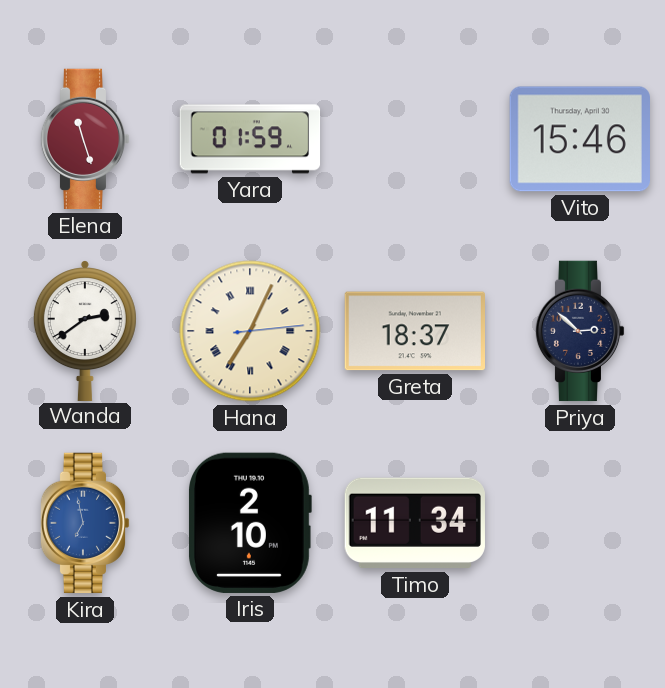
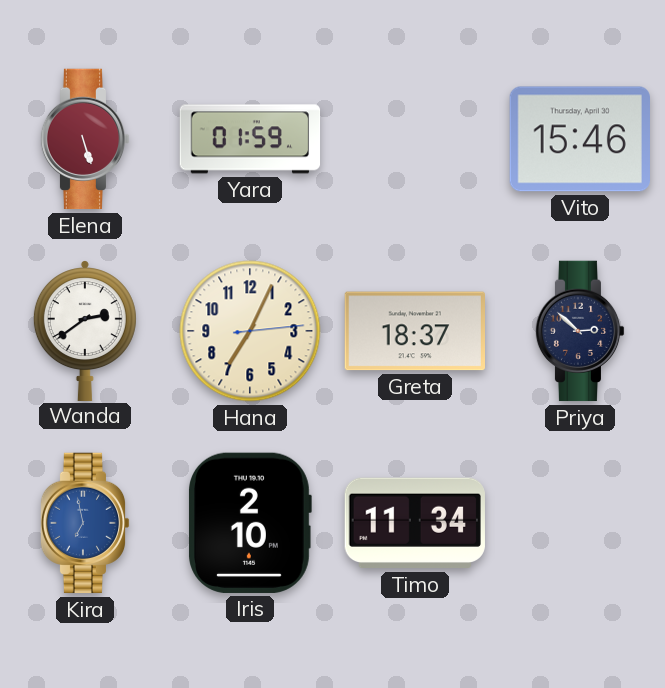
Elena: 11:27 -> 5:27
Hana numerals: Roman -> Arabic
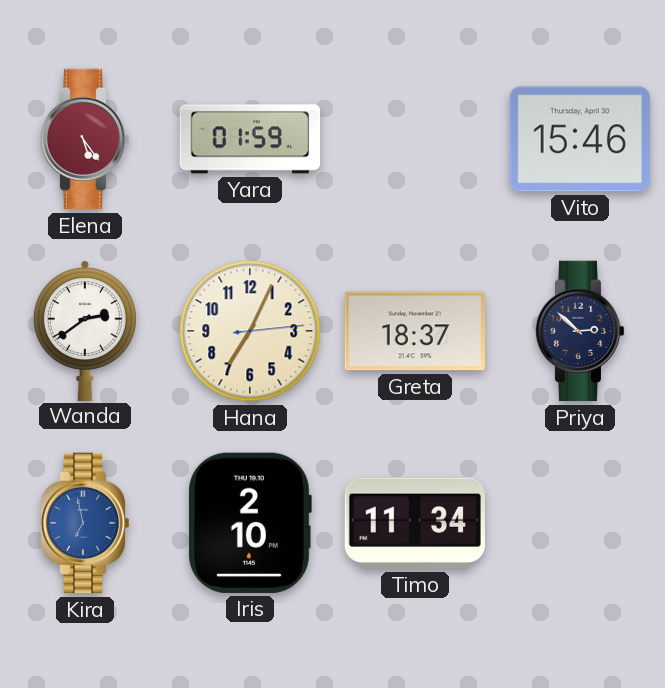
Elena: 5:27 -> 5:24
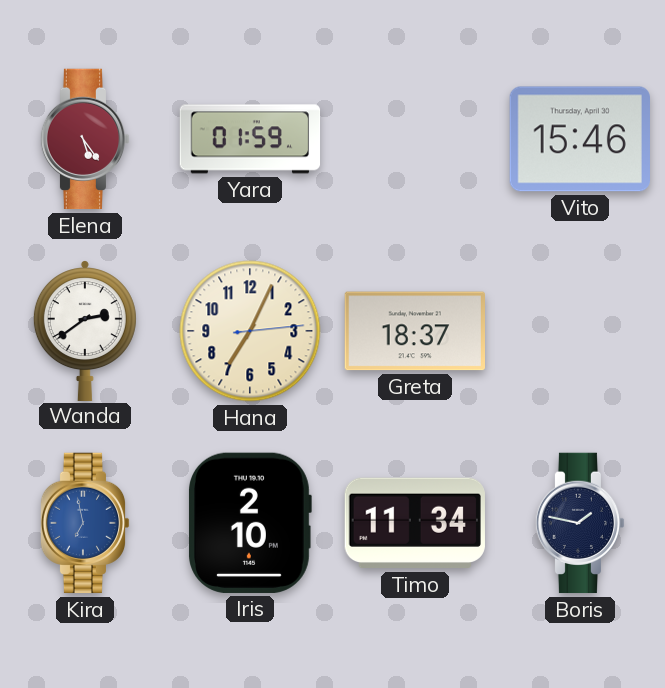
Priya: 2:52 -> none
Boris: none -> 1:47
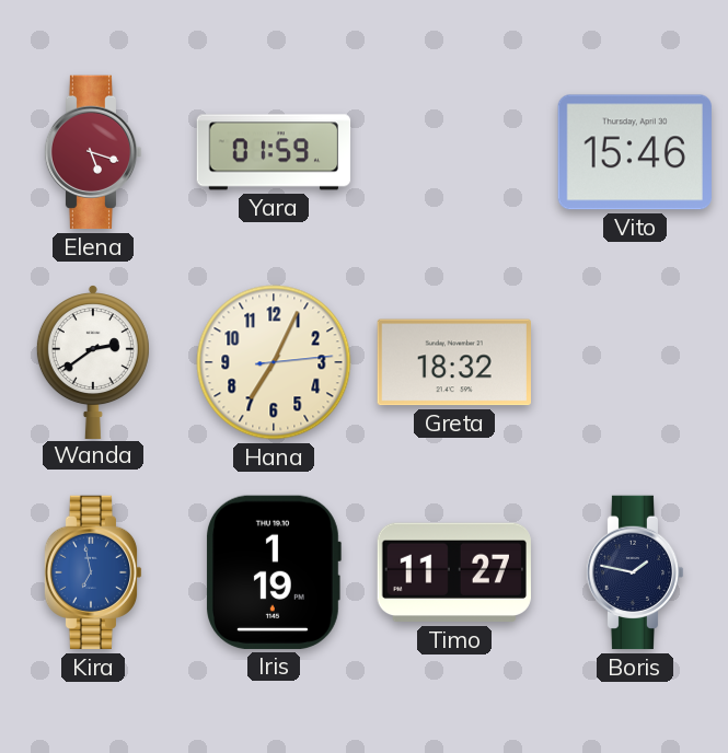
Elena: 5:24 -> 5:18
Greta: 18:37 -> 18:32
Iris: 2:10 -> 1:19
Timo: 11:34 -> 11:27
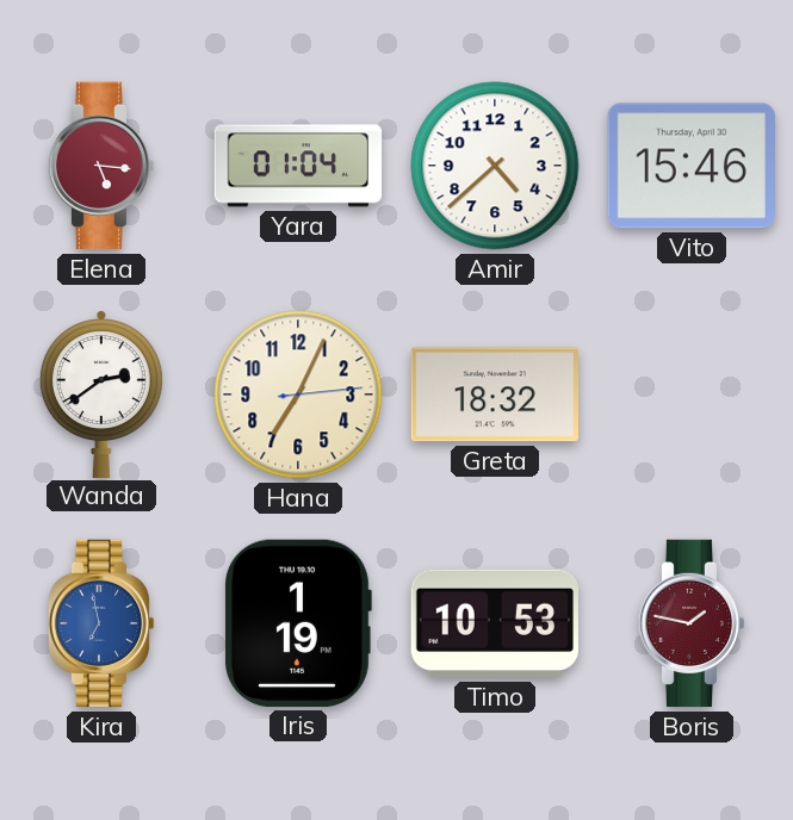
Elena: 5:18 -> 5:16
Yara: 01:59 -> 01:04
Amir: none -> 4:38
Timo: 11:27 -> 10:53
Boris dial: navy -> burgundy
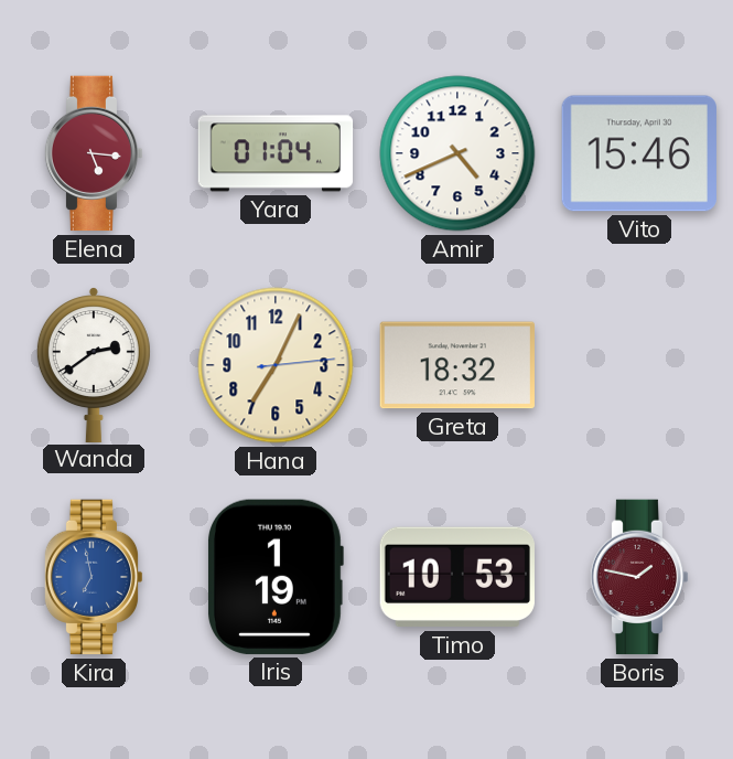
Amir: 4:38 -> 4:41
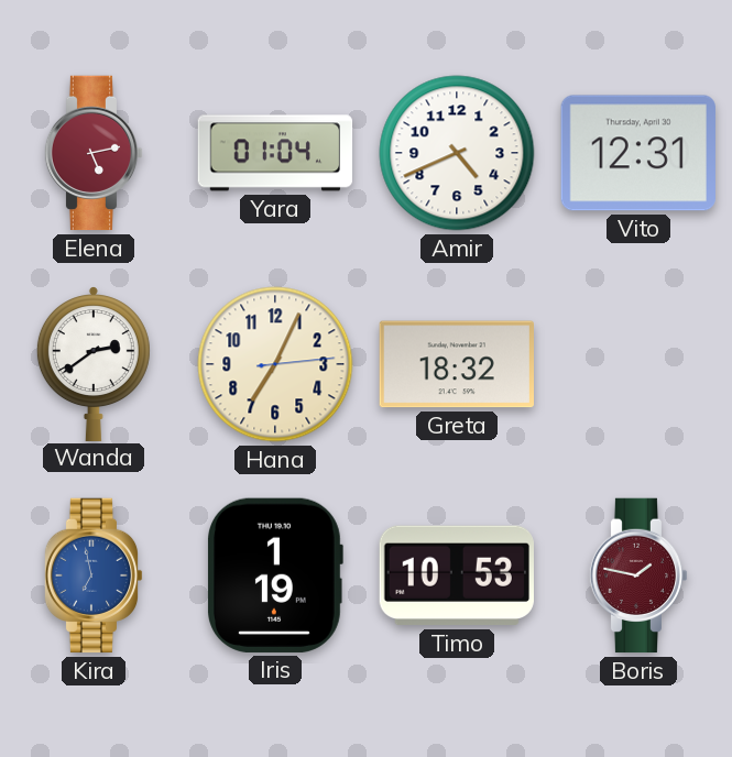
Elena: 5:16 -> 5:13
Vito: 15:46 -> 12:31
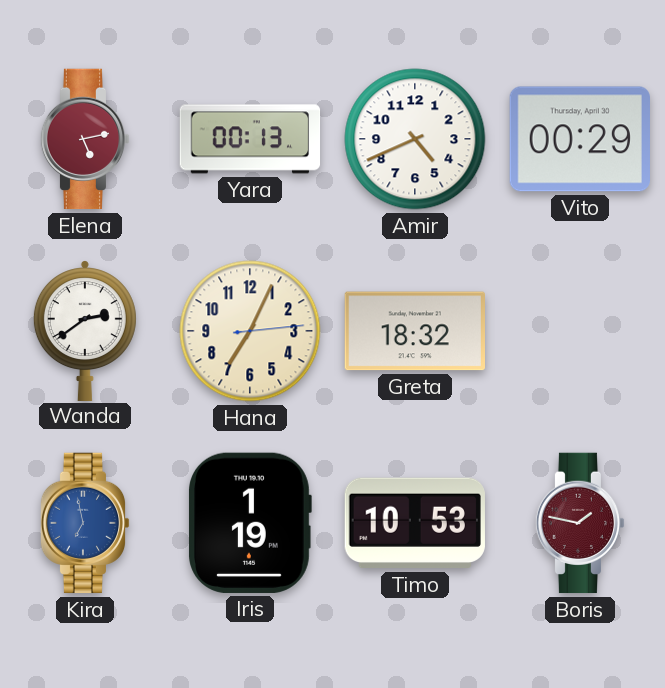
Yara: 01:04 -> 00:13
Vito: 12:31 -> 00:29
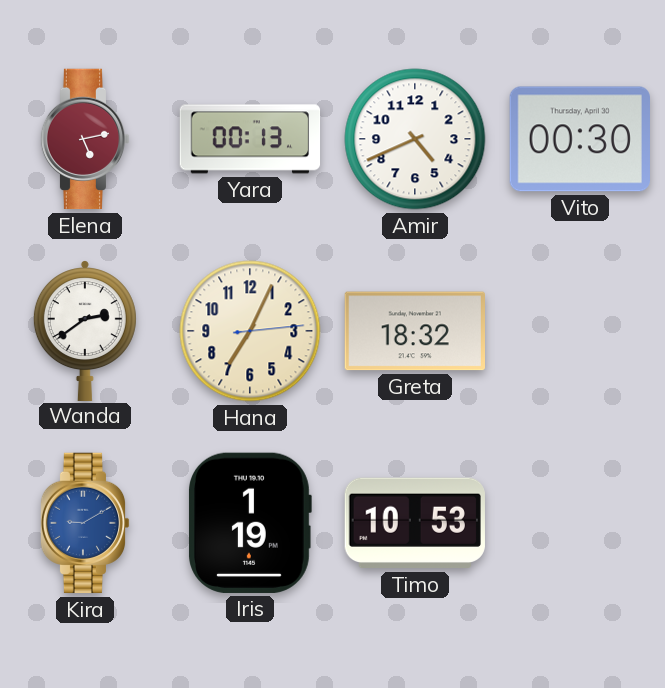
Vito: 00:29 -> 00:30
Kira: 6:58 -> 9:10
Boris: 1:47 -> none
